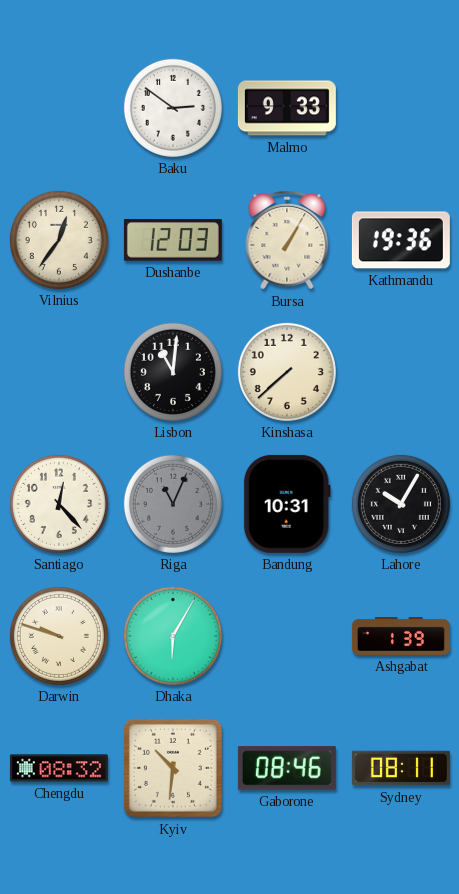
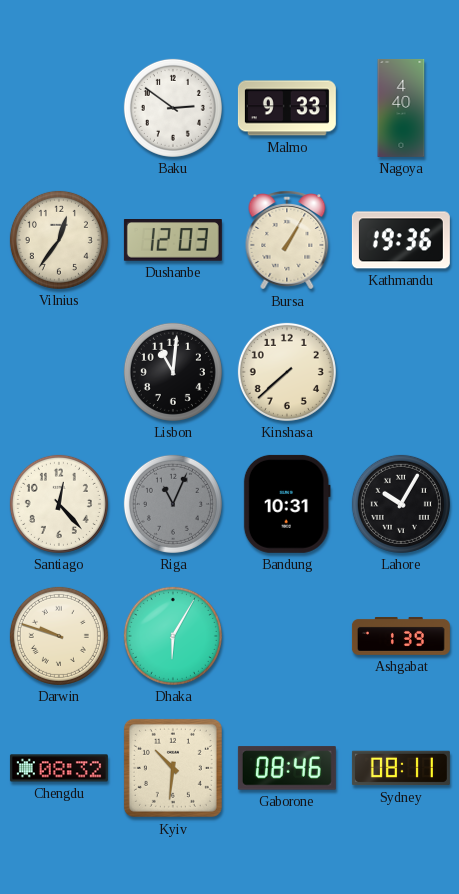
Nagoya: none -> 4:40
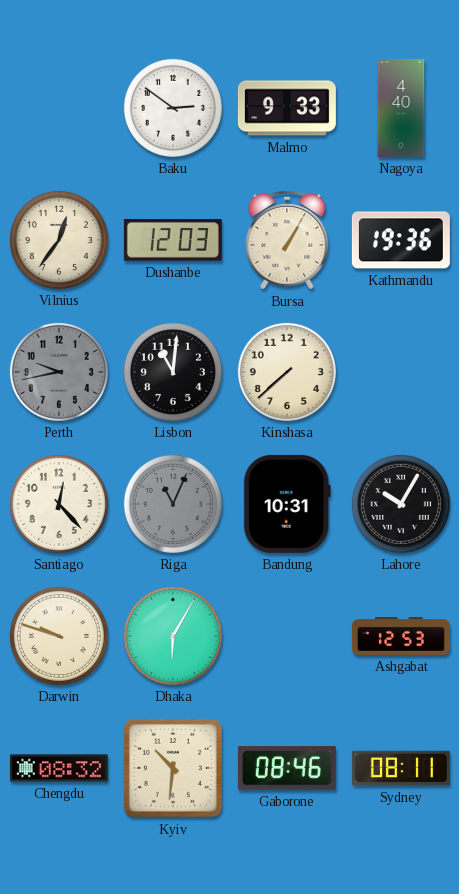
Perth: none -> 9:43
Ashgabat: 1:39 -> 12:53
